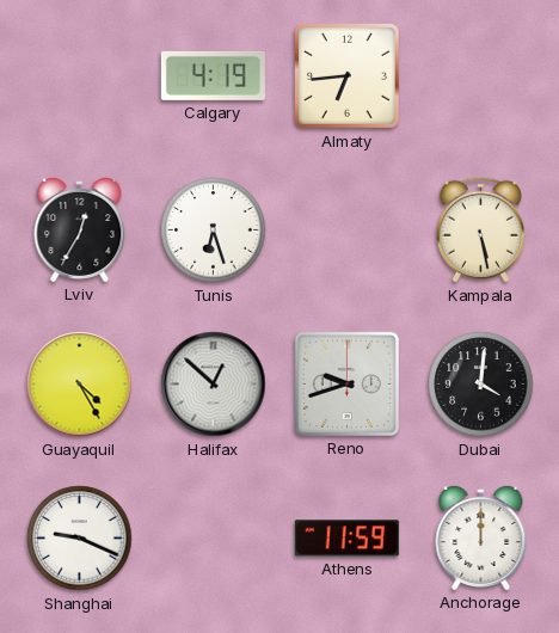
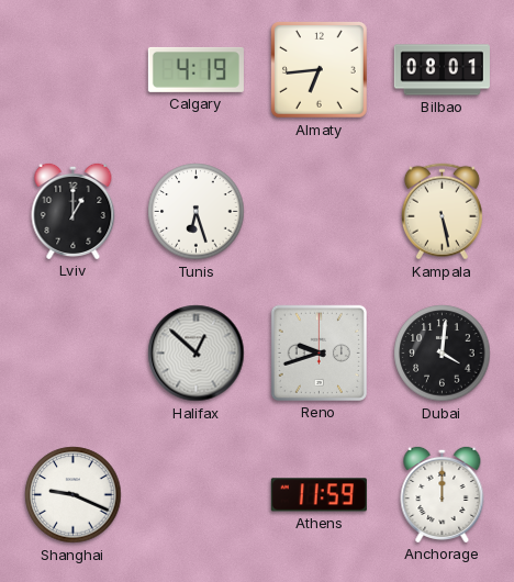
Bilbao: none -> 08:01
Lviv: 12:35 -> 1:00
Guayaquil: 4:25 -> none
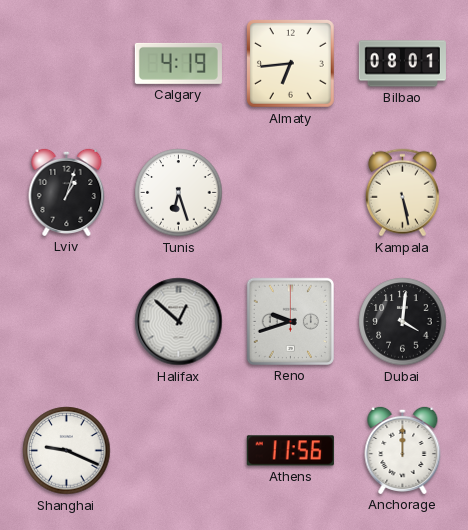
Lviv: 1:00 -> 1:03
Athens: 11:59 -> 11:56
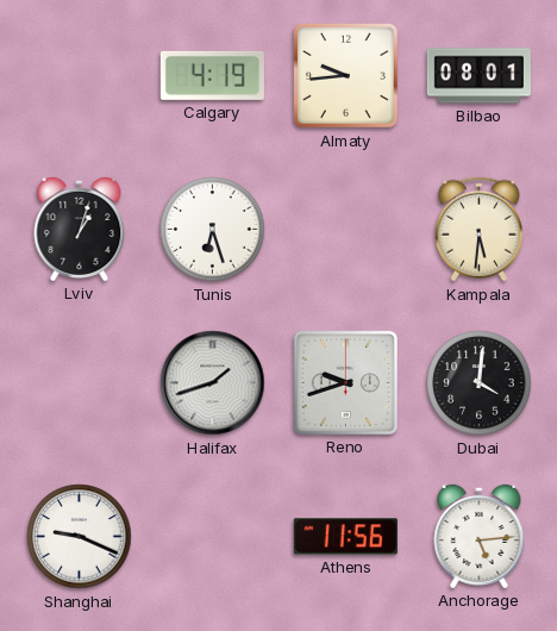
Almaty: 6:44 -> 9:44
Kampala: 5:28 -> 5:31
Halifax: 12:52 -> 1:42
Anchorage: 12:00 -> 5:14
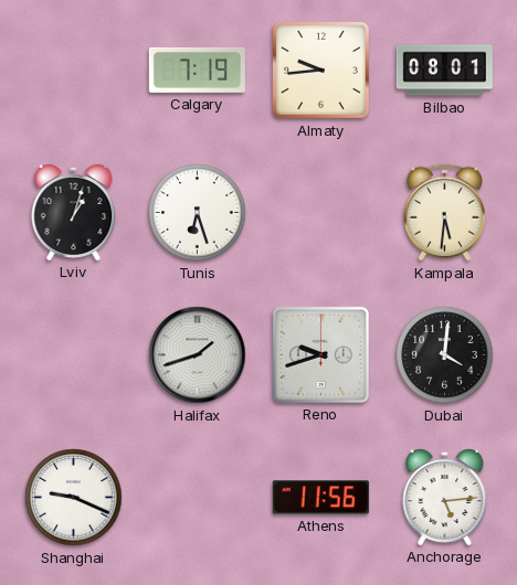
Calgary: 4:19 -> 7:19
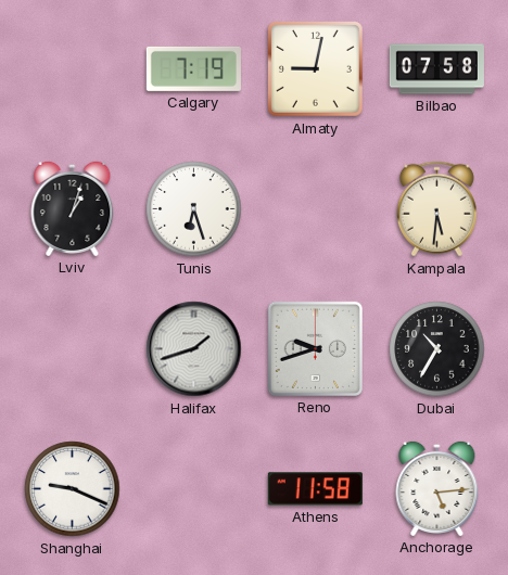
Almaty: 9:44 -> 9:02
Bilbao: 08:01 -> 07:58
Dubai: 4:01 -> 10:35
Athens: 11:56 -> 11:58
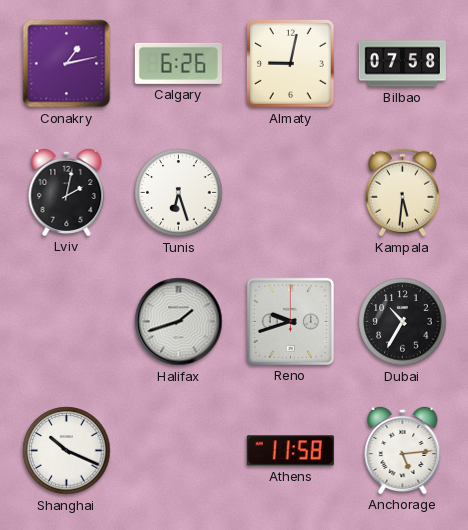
Conakry: none -> 1:13
Calgary: 7:19 -> 6:26
Lviv: 1:03 -> 2:02
Shanghai: 9:19 -> 10:19
